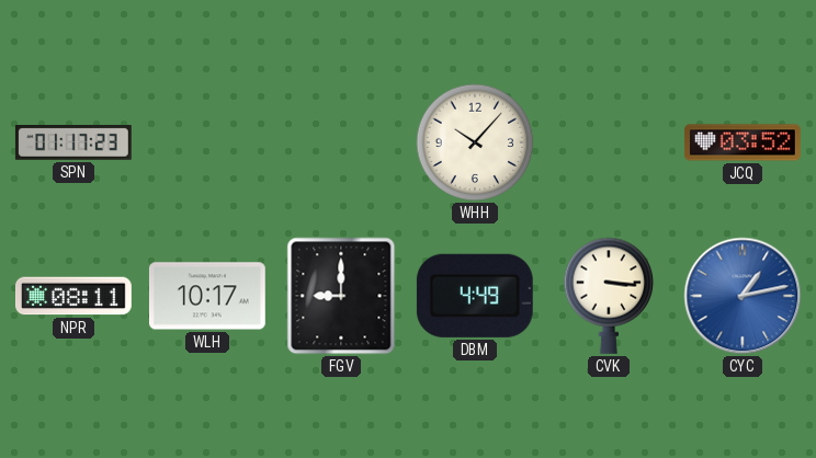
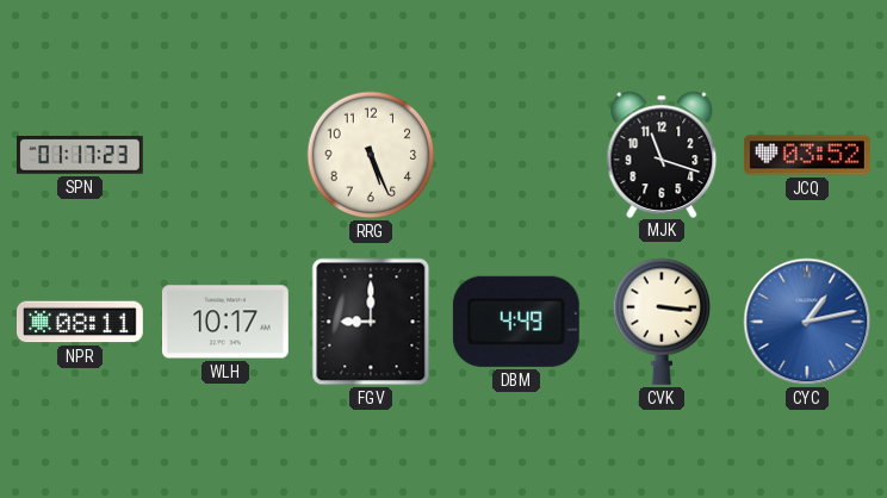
RRG: none -> 5:26
WHH: 10:07 -> none
MJK: none -> 11:18
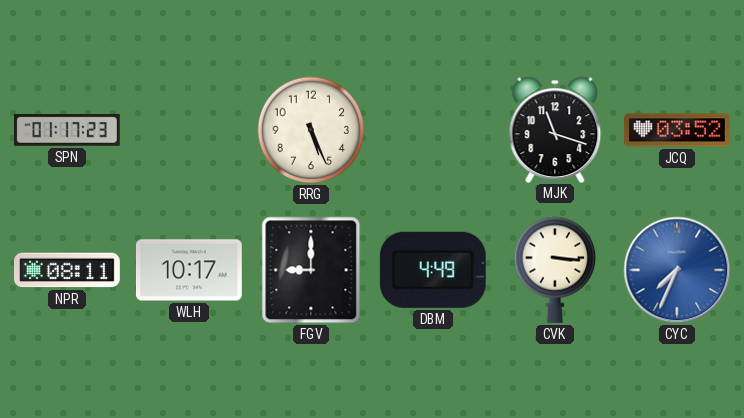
CYC: 1:13 -> 7:34
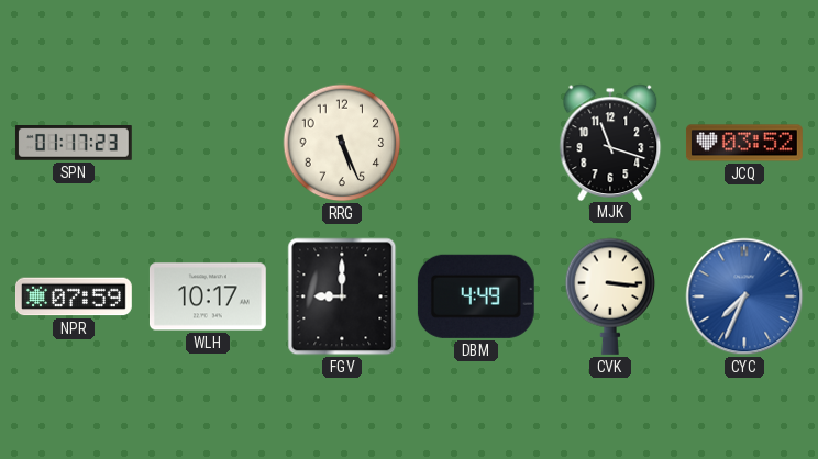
NPR: 08:11 -> 07:59
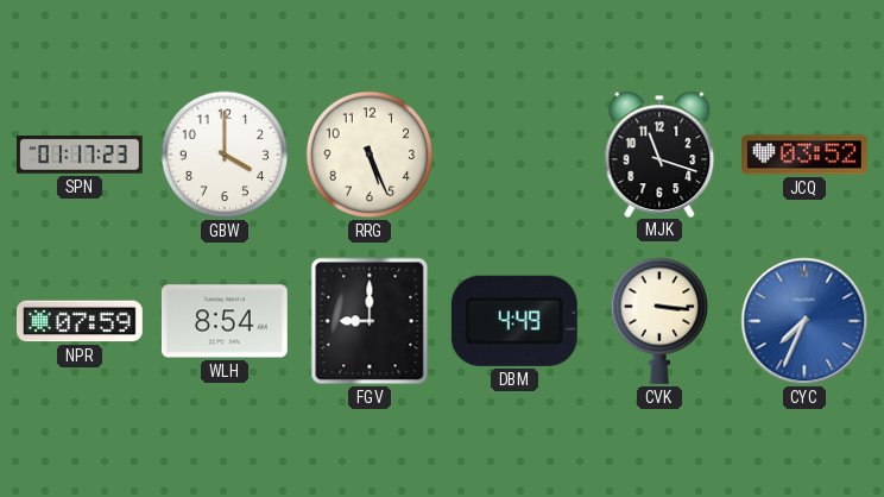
GBW: none -> 4:00
WLH: 10:17 -> 8:54
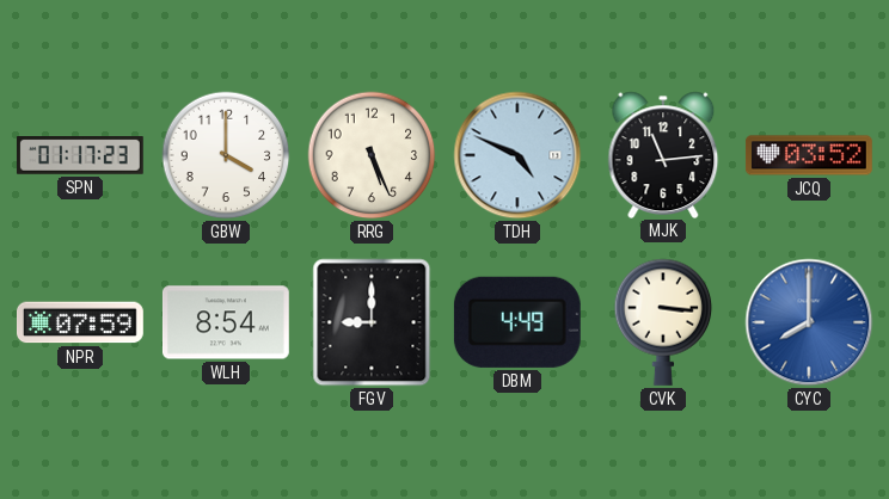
TDH: none -> 4:49
MJK: 11:18 -> 11:14
CYC: 7:34 -> 8:00
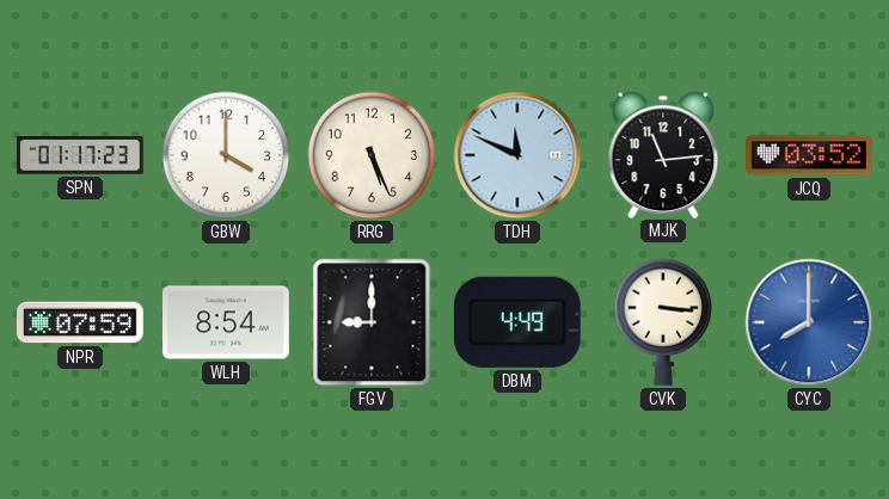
TDH: 4:49 -> 11:49
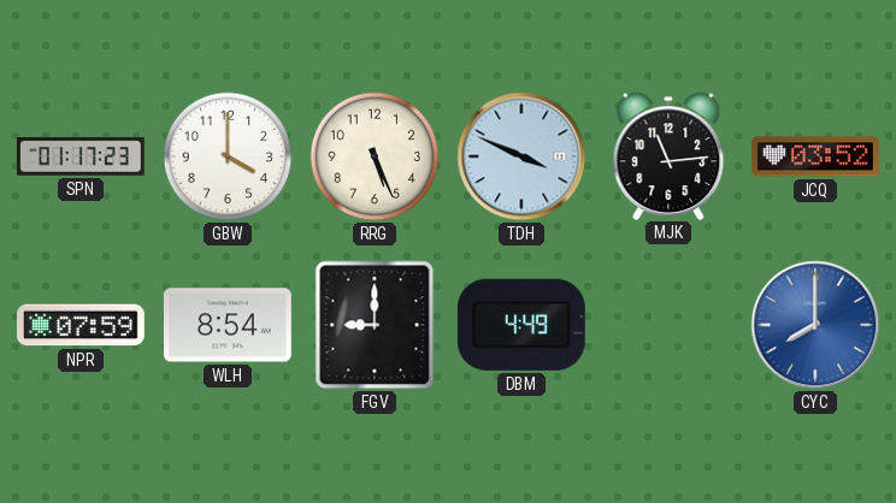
TDH: 11:49 -> 3:49
CVK: 3:16 -> none
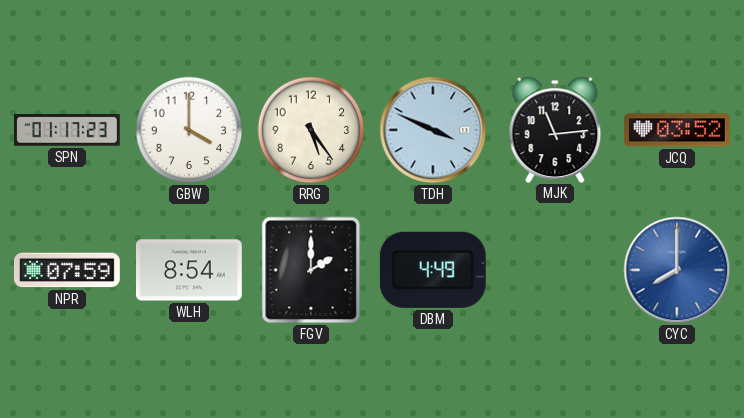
RRG: 5:26 -> 5:24
FGV: 9:00 -> 2:00
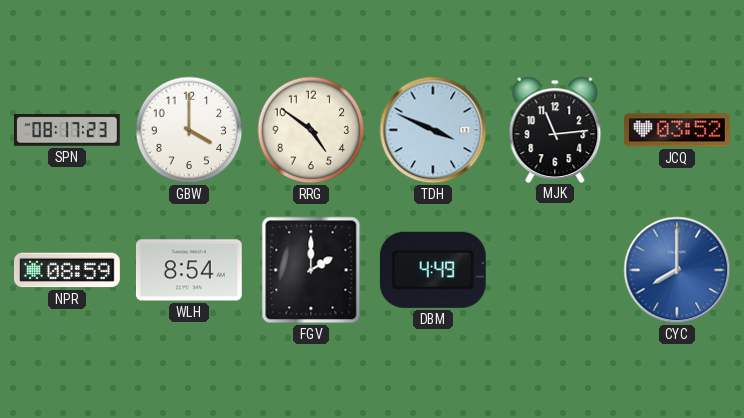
SPN: 01:17 -> 08:17
RRG: 5:24 -> 4:51
NPR: 07:59 -> 08:59
